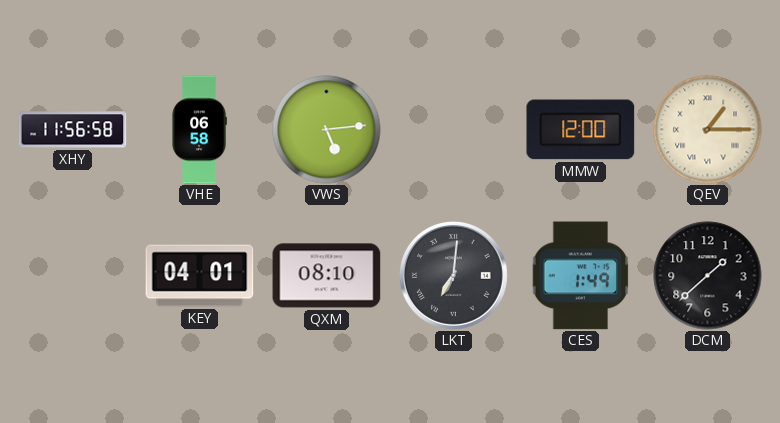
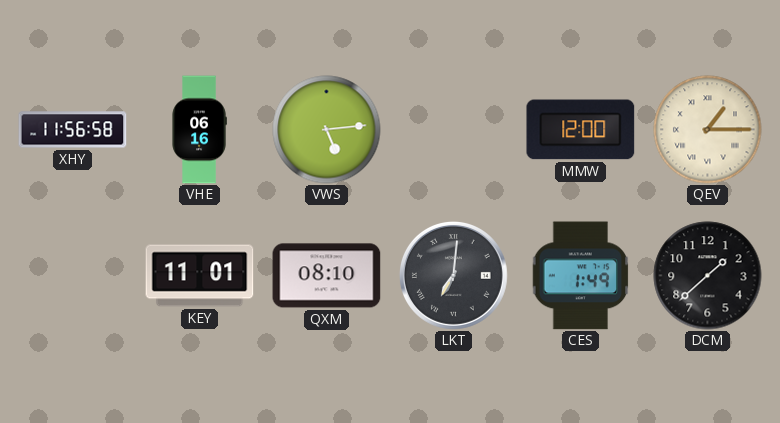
VHE: 06:58 -> 06:16
KEY: 04:01 -> 11:01
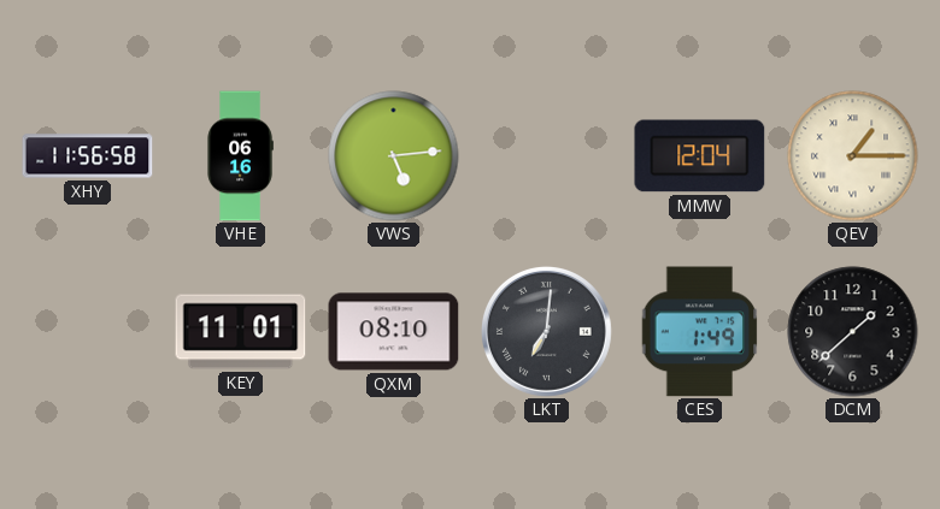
MMW: 12:00 -> 12:04
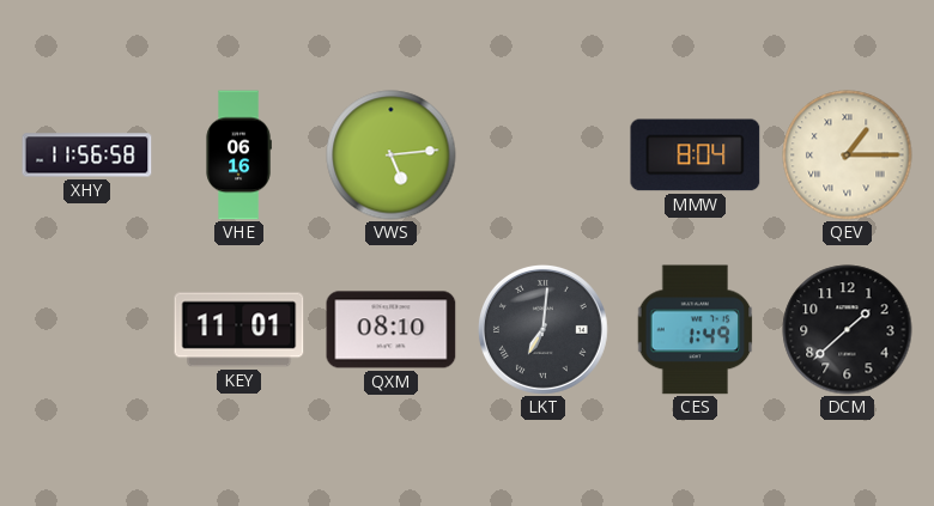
MMW: 12:04 -> 8:04
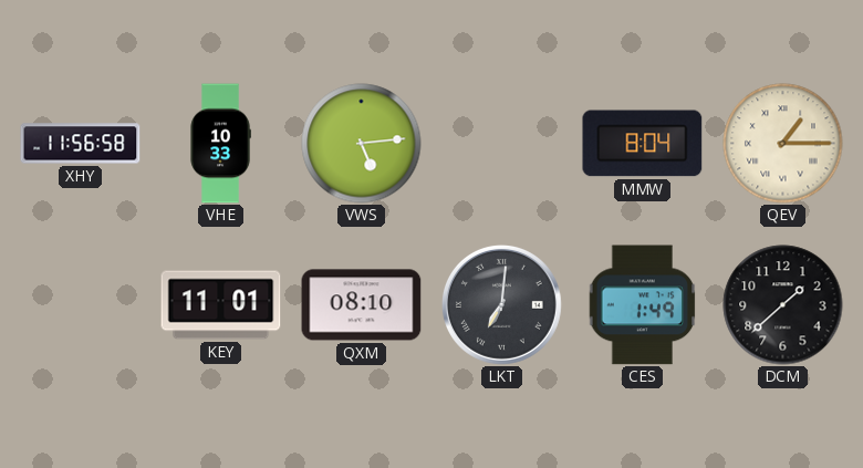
VHE: 06:16 -> 10:33
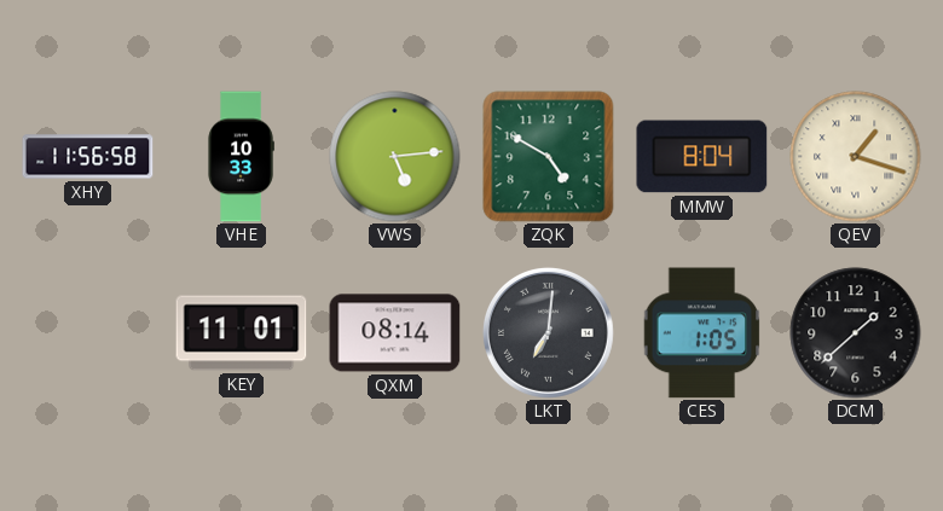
ZQK: none -> 4:50
QEV: 1:15 -> 1:18
QXM: 08:10 -> 08:14
CES: 1:49 -> 1:05
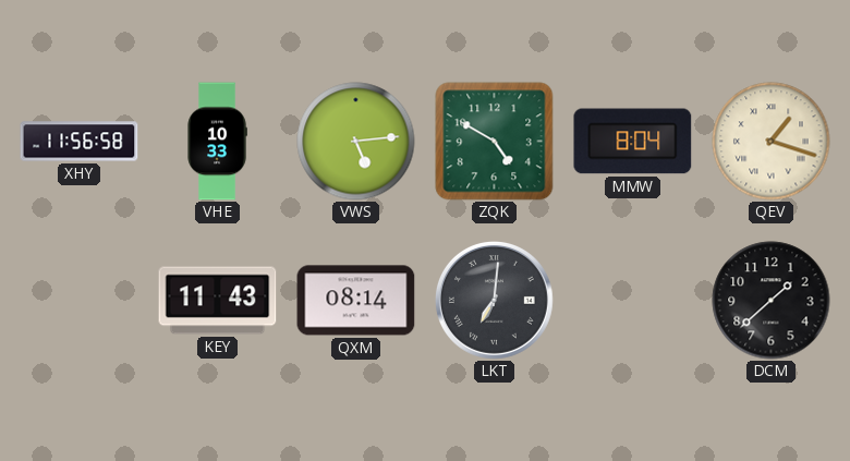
KEY: 11:01 -> 11:43
CES: 1:05 -> none
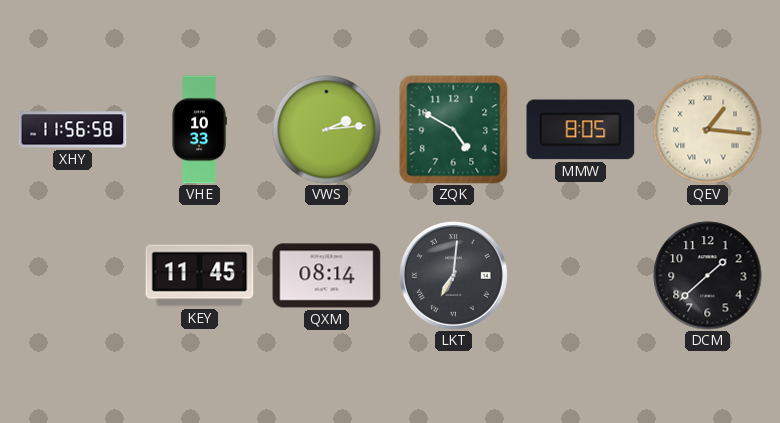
VWS: 5:14 -> 2:14
MMW: 8:04 -> 8:05
QEV: 1:18 -> 1:16
KEY: 11:43 -> 11:45
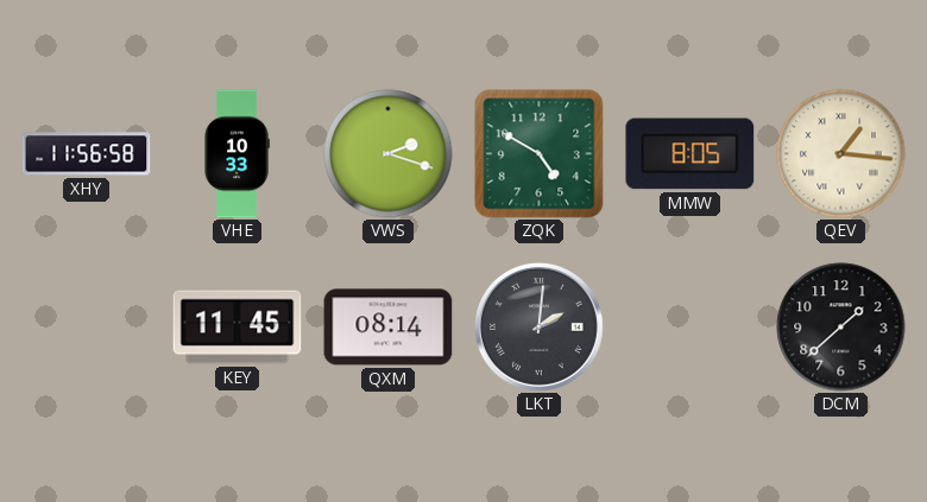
VWS: 2:14 -> 2:18
LKT: 7:01 -> 2:01
